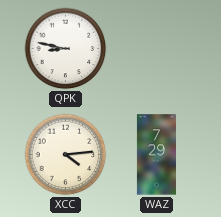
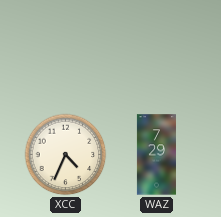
QPK: 8:47 -> none
XCC: 4:14 -> 4:34
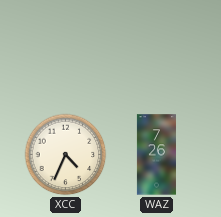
WAZ: 7:29 -> 7:26
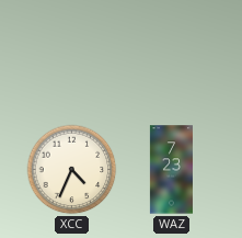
WAZ: 7:26 -> 7:23
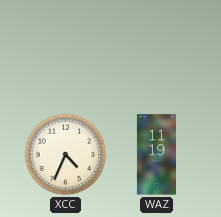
WAZ: 7:23 -> 11:19
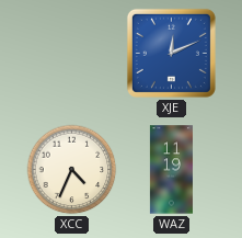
XJE: none -> 12:11
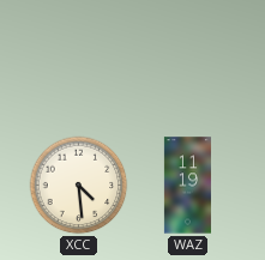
XJE: 12:11 -> none
XCC: 4:34 -> 4:29
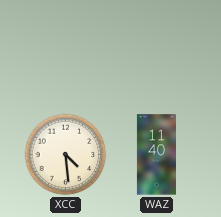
WAZ: 11:19 -> 11:40
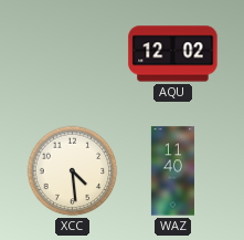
AQU: none -> 12:02
